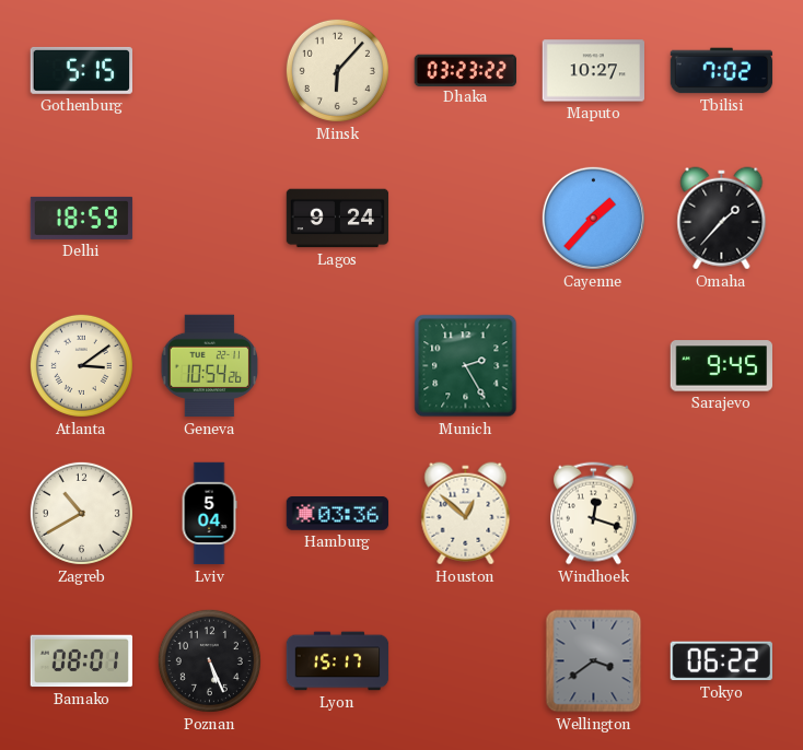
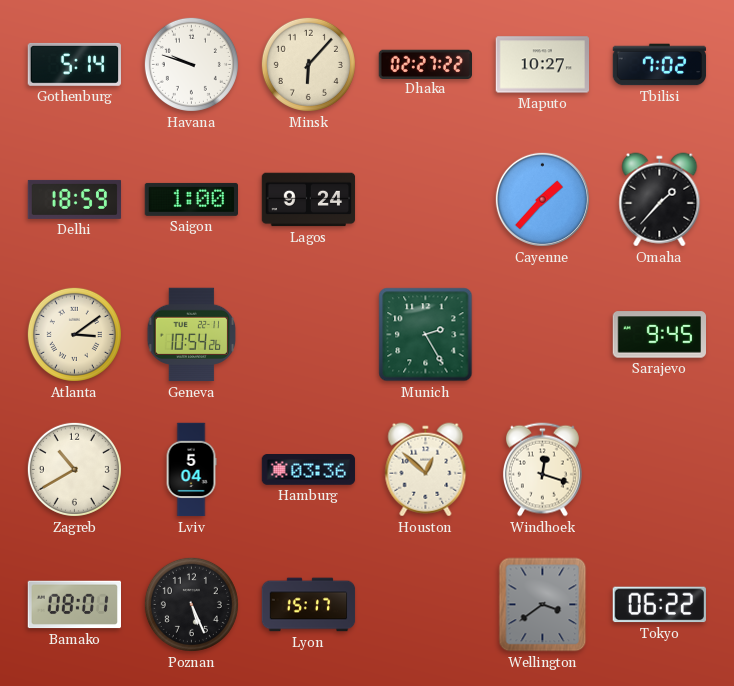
Gothenburg: 5:15 -> 5:14
Havana: none -> 9:48
Dhaka: 03:23 -> 02:27
Saigon: none -> 1:00
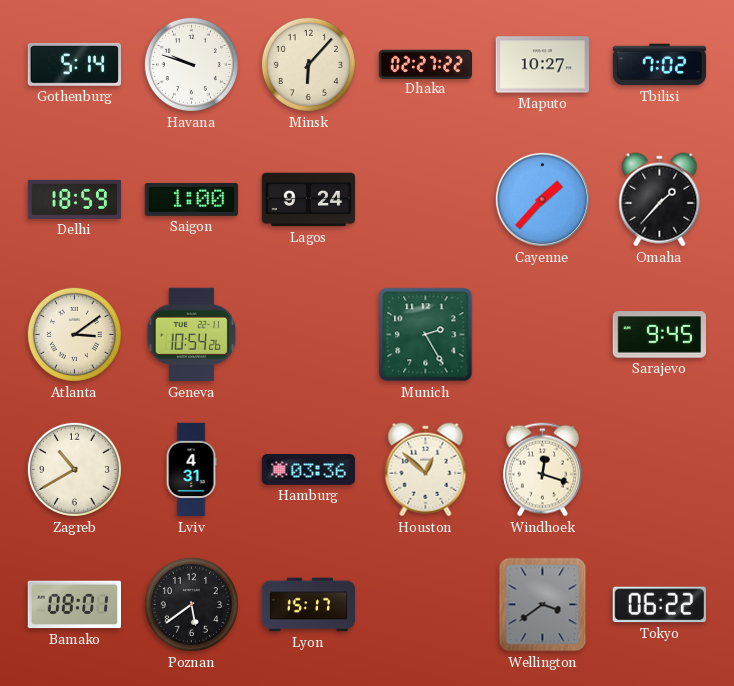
Lviv: 5:04 -> 4:31
Poznan: 5:26 -> 5:39
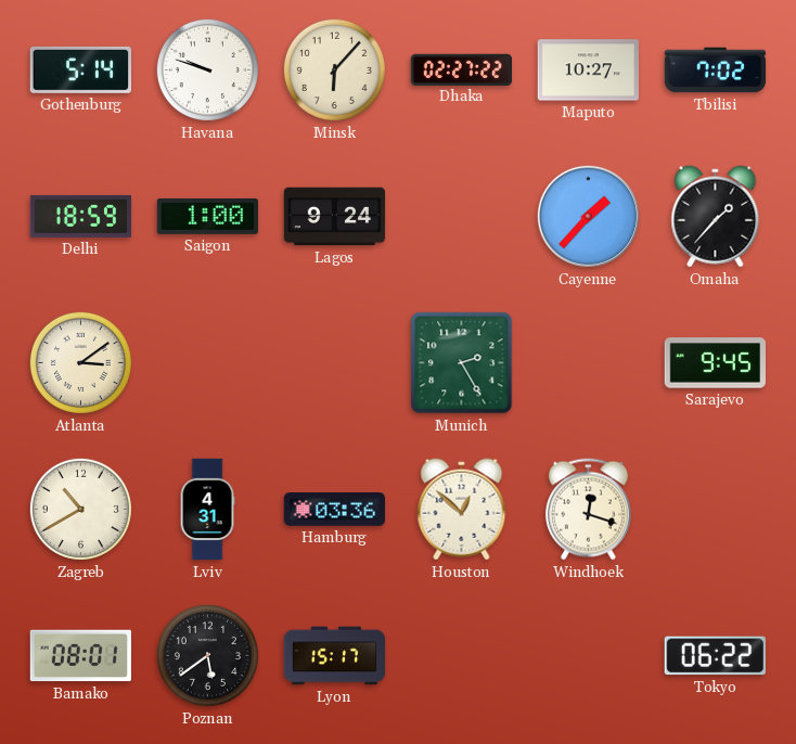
Geneva: 10:54 -> none
Wellington: 3:39 -> none
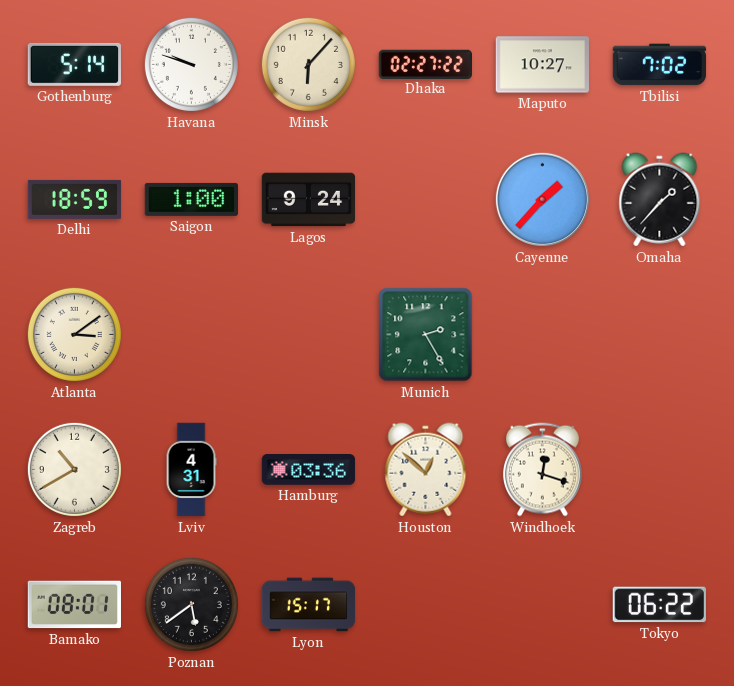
Sarajevo: 9:45 -> none
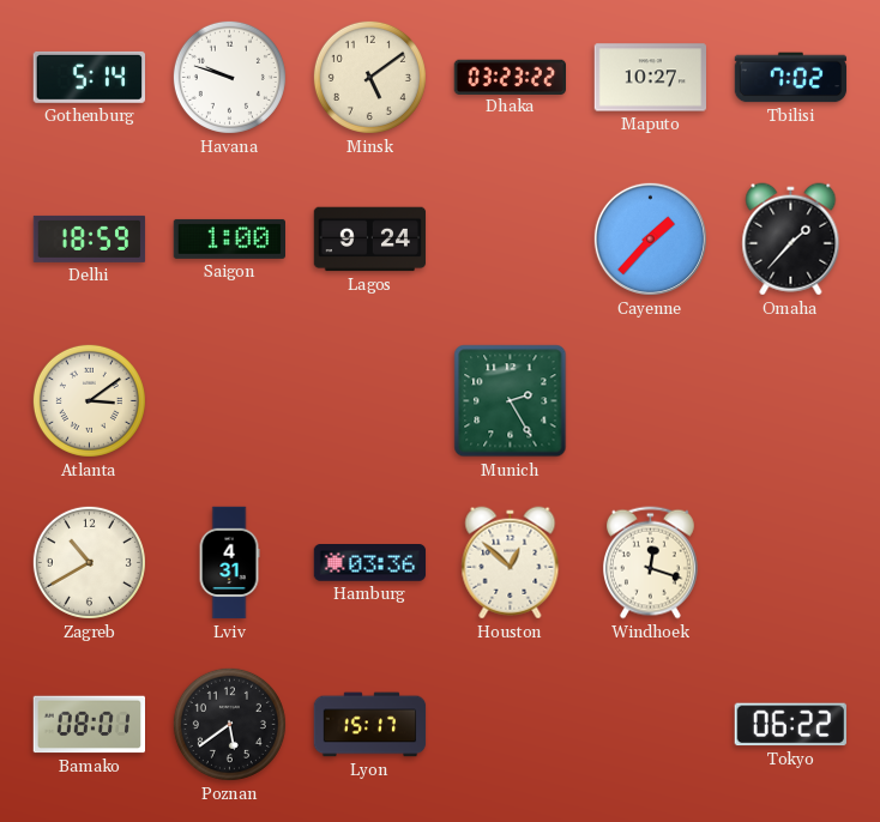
Minsk: 6:07 -> 5:09
Dhaka: 02:27 -> 03:23
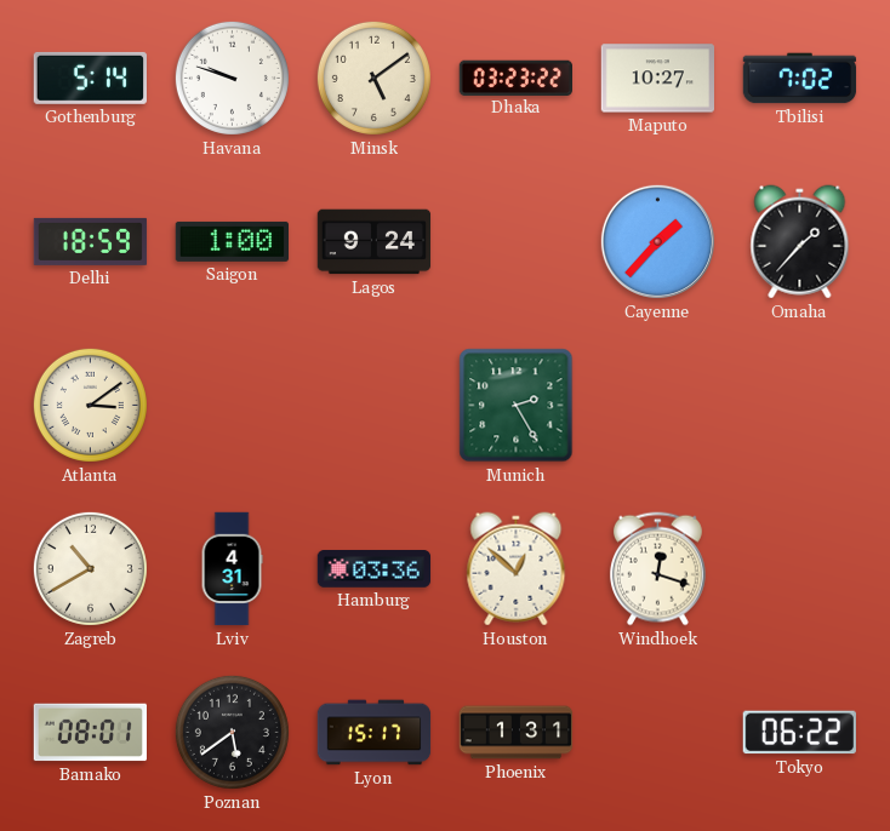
Phoenix: none -> 1:31
